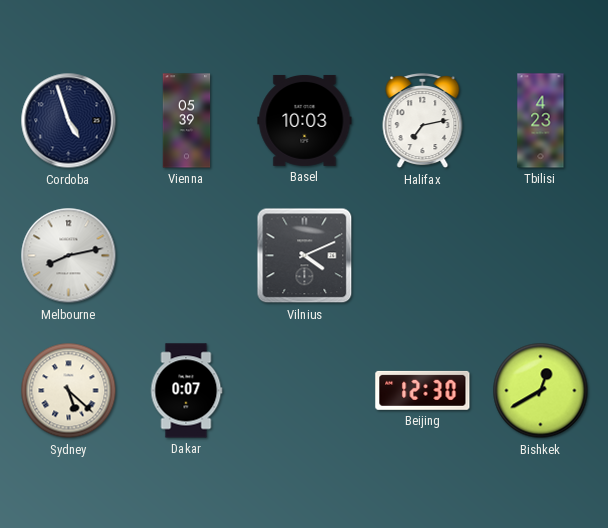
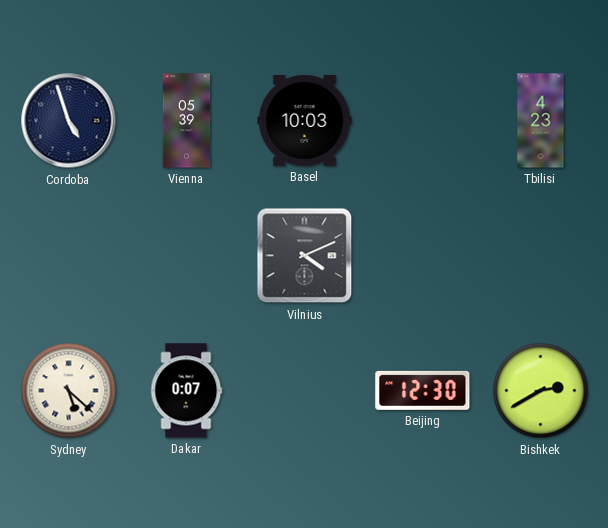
Halifax: 7:13 -> none
Melbourne: 8:13 -> none
Bishkek: 12:40 -> 2:40
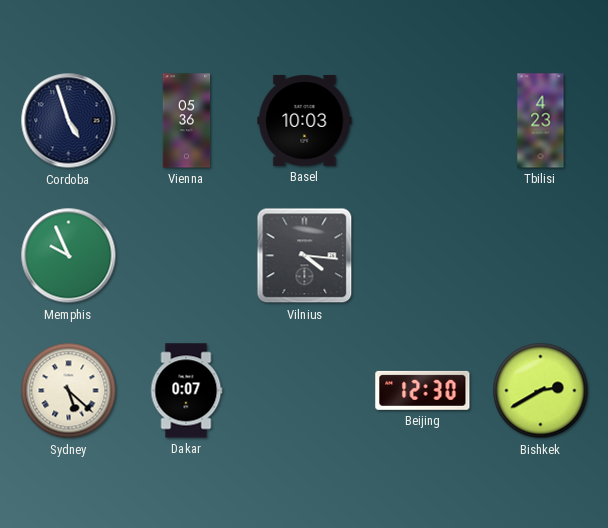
Vienna: 05:39 -> 05:36
Memphis: none -> 9:56
Vilnius: 4:11 -> 4:16
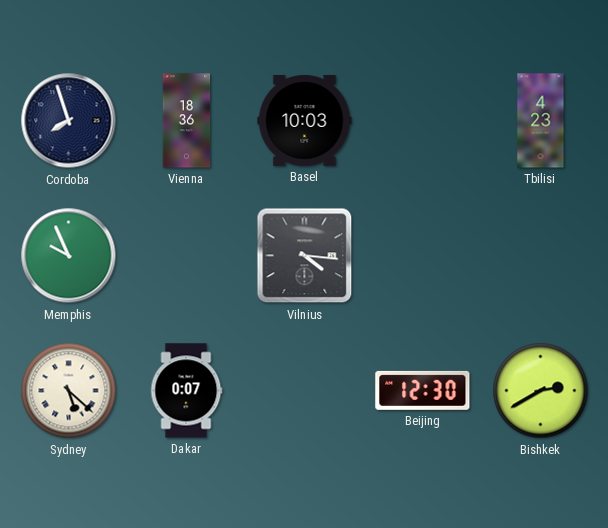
Cordoba: 4:57 -> 7:57
Vienna: 05:36 -> 18:36
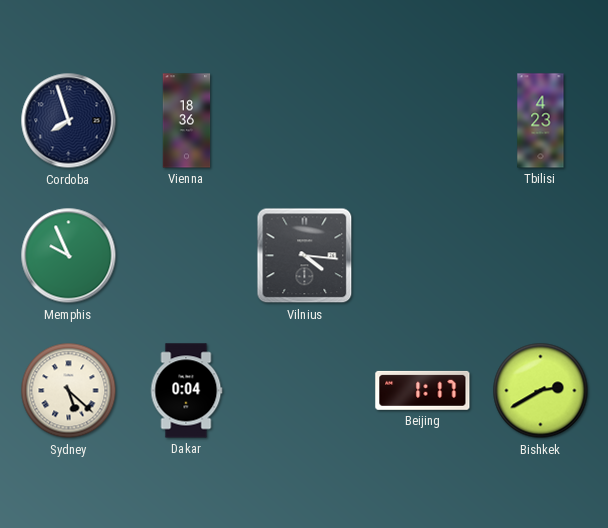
Basel: 10:03 -> none
Dakar: 0:07 -> 0:04
Beijing: 12:30 -> 1:17
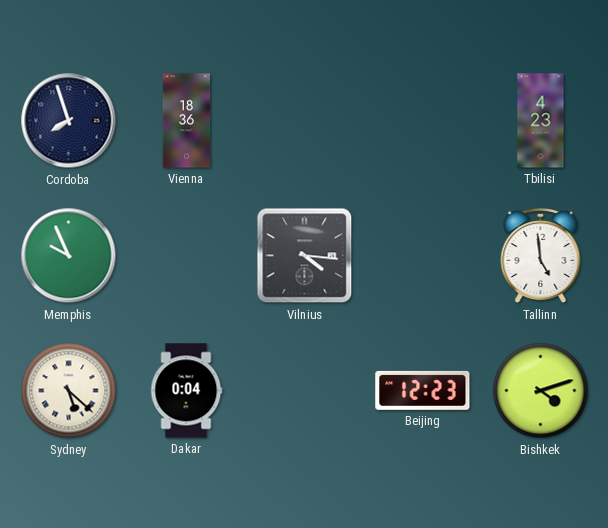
Tallinn: none -> 4:59
Beijing: 1:17 -> 12:23
Bishkek: 2:40 -> 4:12
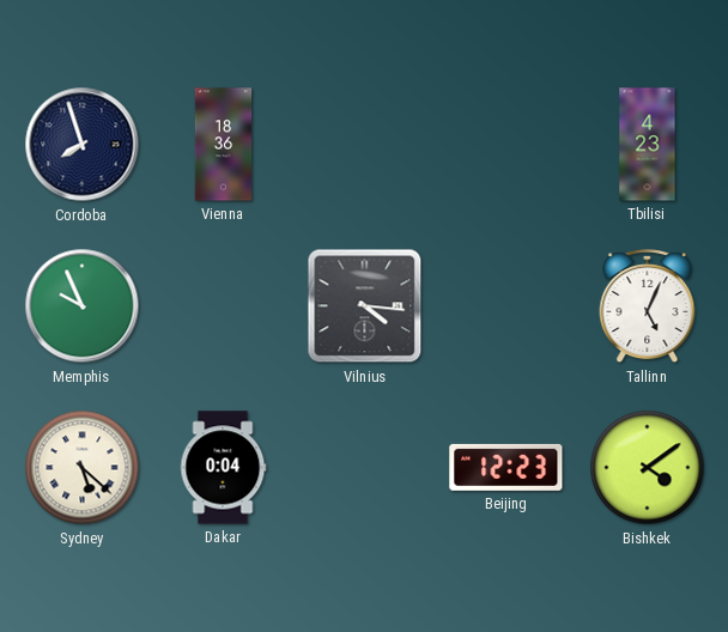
Tallinn: 4:59 -> 5:04
Bishkek: 4:12 -> 4:09
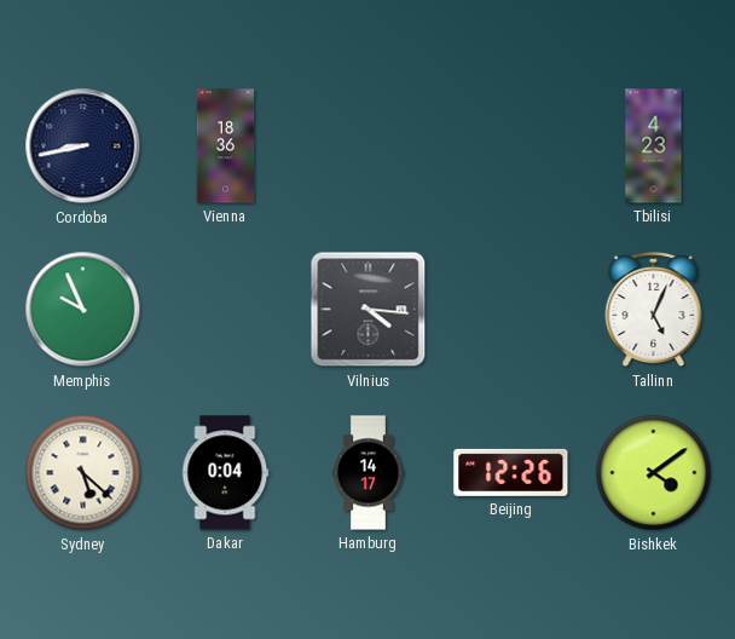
Cordoba: 7:57 -> 8:43
Hamburg: none -> 14:17
Beijing: 12:23 -> 12:26
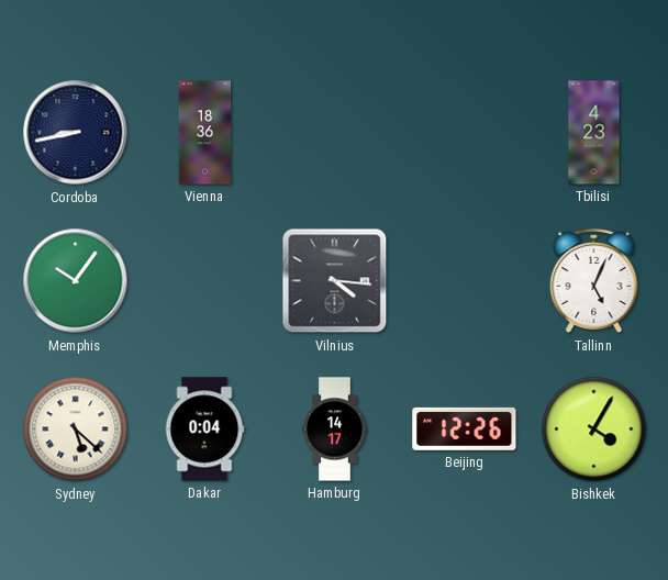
Memphis: 9:56 -> 10:06
Bishkek: 4:09 -> 4:05
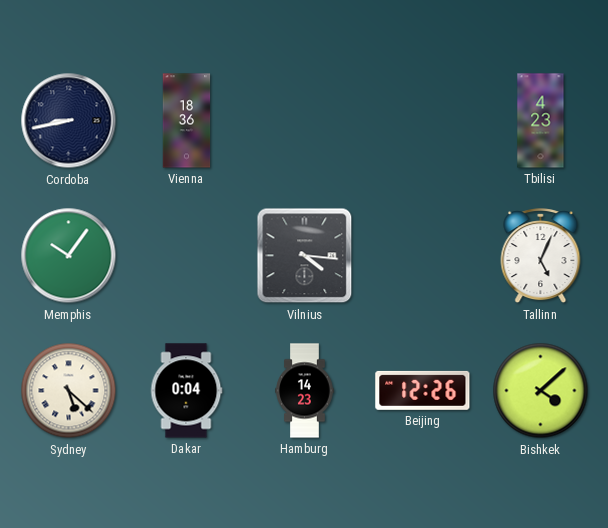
Hamburg: 14:17 -> 14:23
Bishkek: 4:05 -> 4:08
